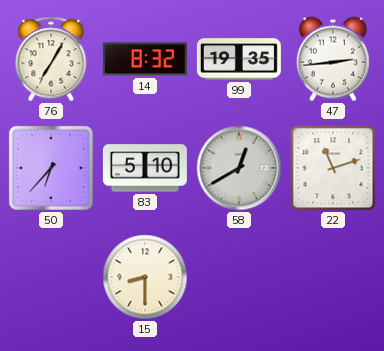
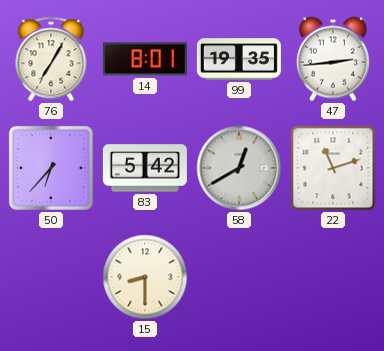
14: 8:32 -> 8:01
83: 5:10 -> 5:42
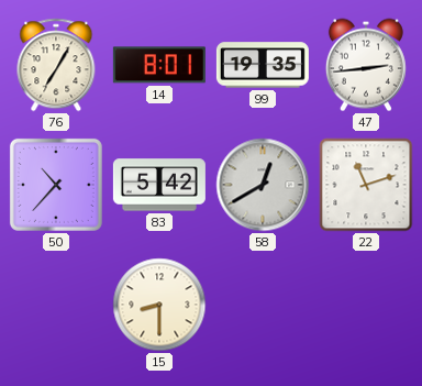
50: 6:37 -> 10:37
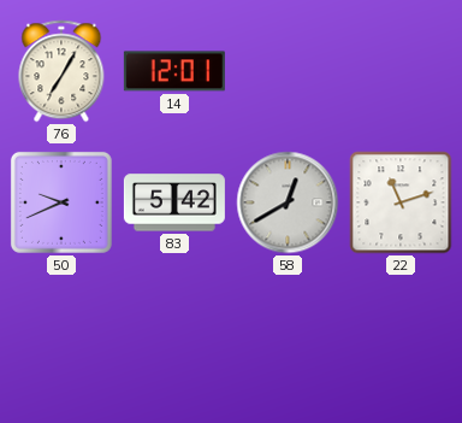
14: 8:01 -> 12:01
99: 19:35 -> none
47: 2:44 -> none
50: 10:37 -> 9:41
15: 8:30 -> none
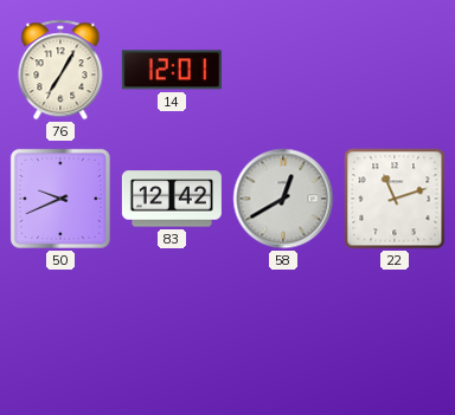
83: 5:42 -> 12:42
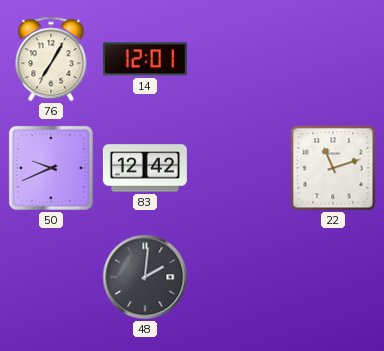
58: 12:40 -> none
48: none -> 2:01
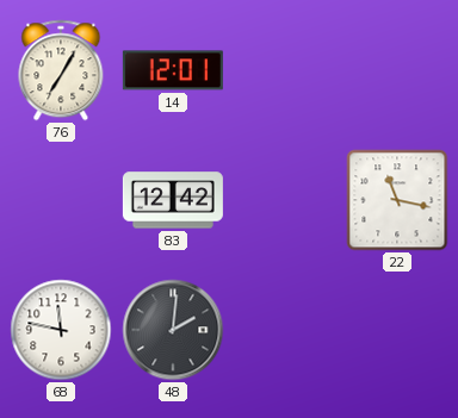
50: 9:41 -> none
22: 11:12 -> 11:17
68: none -> 11:47
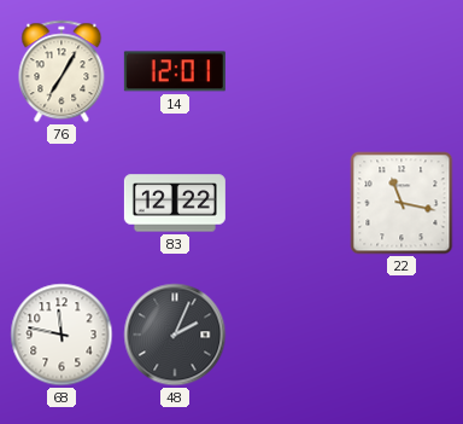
83: 12:42 -> 12:22
48: 2:01 -> 2:04
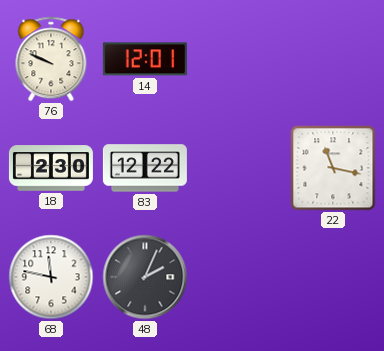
76: 7:05 -> 9:49
18: none -> 2:30
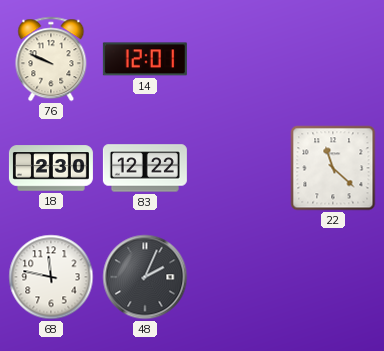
22: 11:17 -> 11:22
